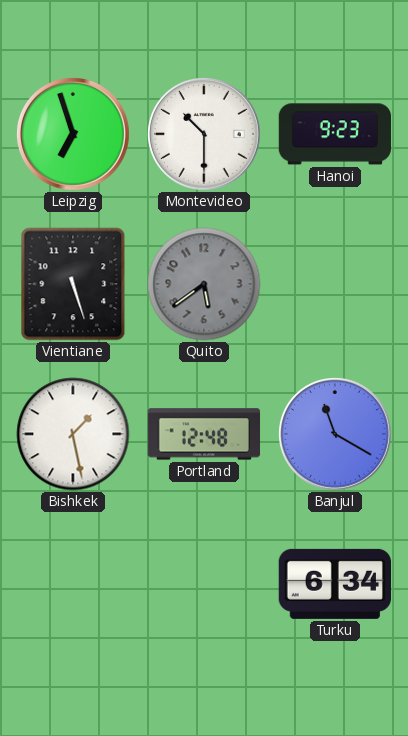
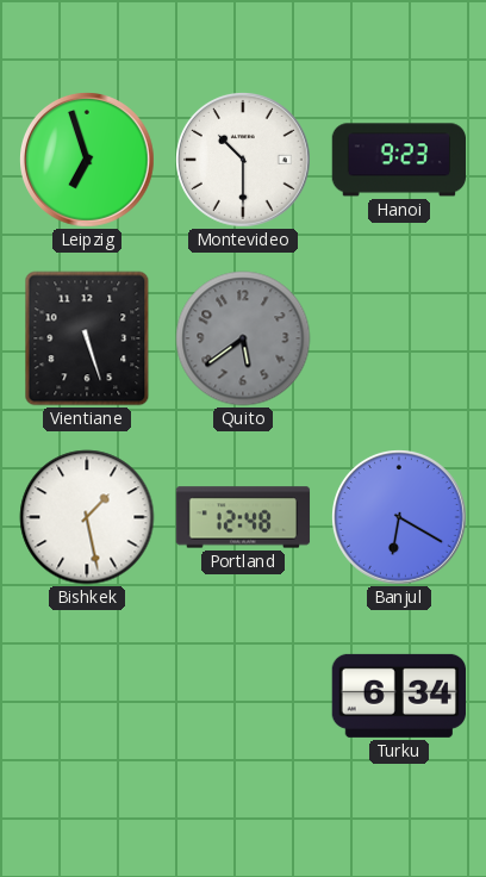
Banjul: 11:20 -> 6:20
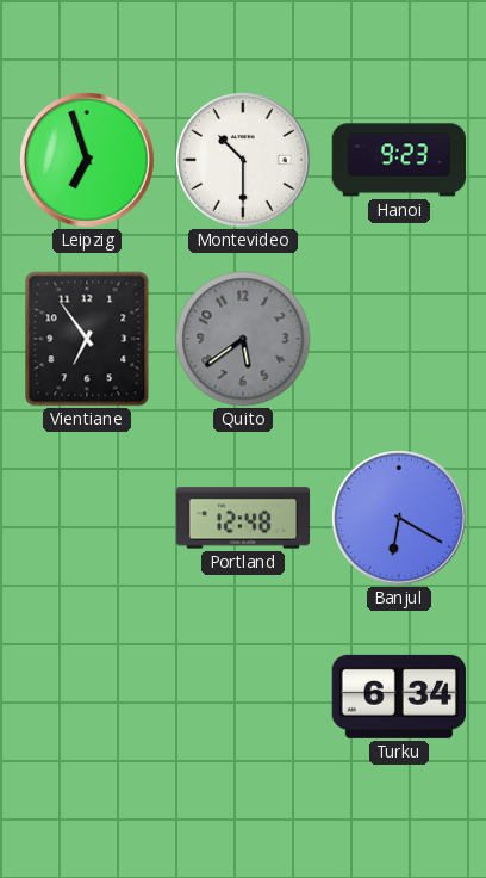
Vientiane: 5:27 -> 6:54
Bishkek: 1:28 -> none
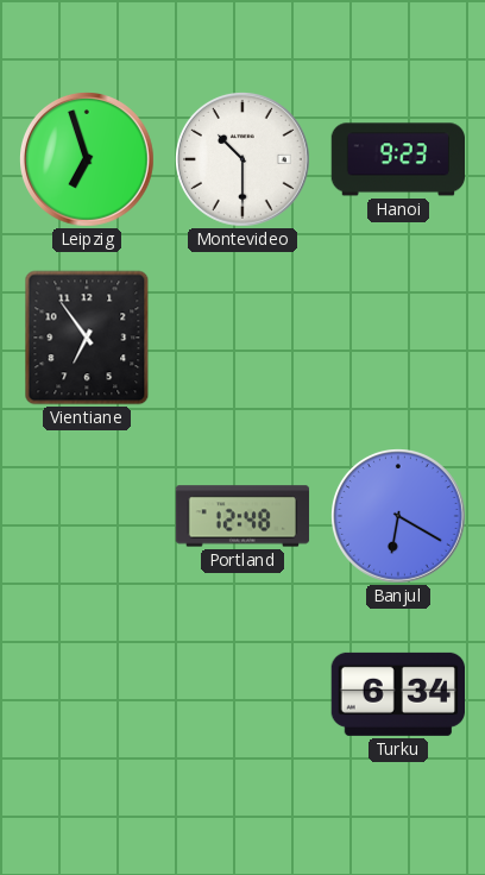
Quito: 5:39 -> none
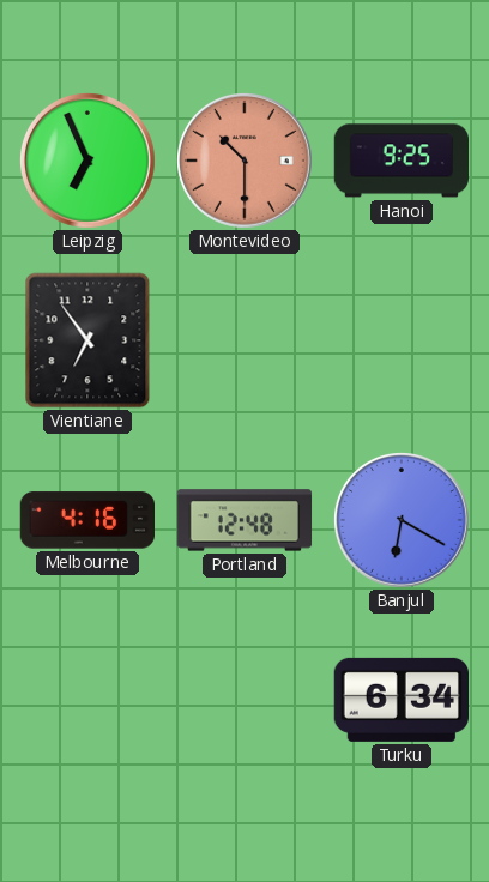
Leipzig: 6:57 -> 6:56
Montevideo dial: white -> salmon
Hanoi: 9:23 -> 9:25
Melbourne: none -> 4:16
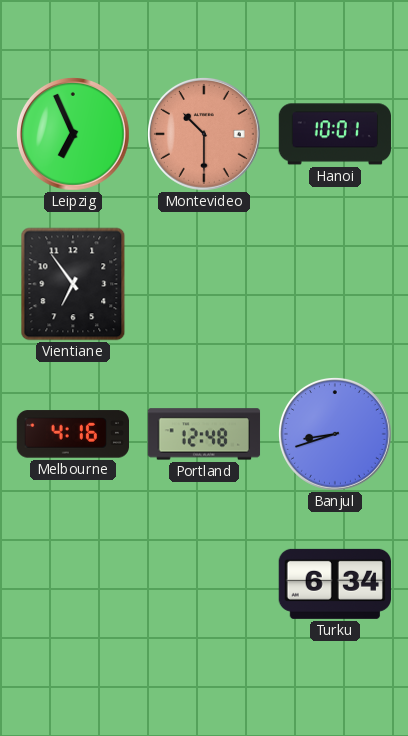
Hanoi: 9:25 -> 10:01
Banjul: 6:20 -> 8:42
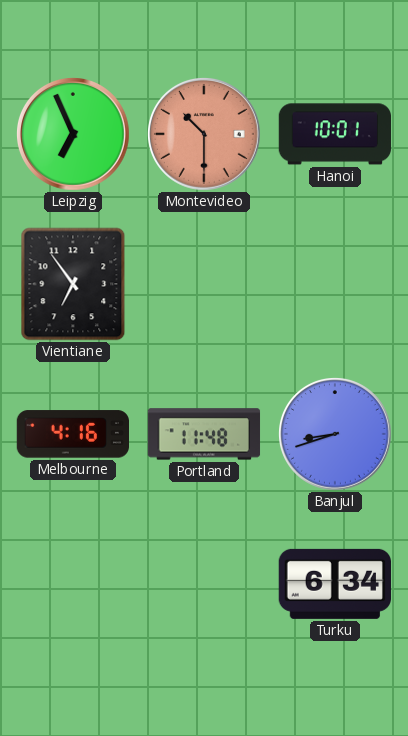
Portland: 12:48 -> 11:48
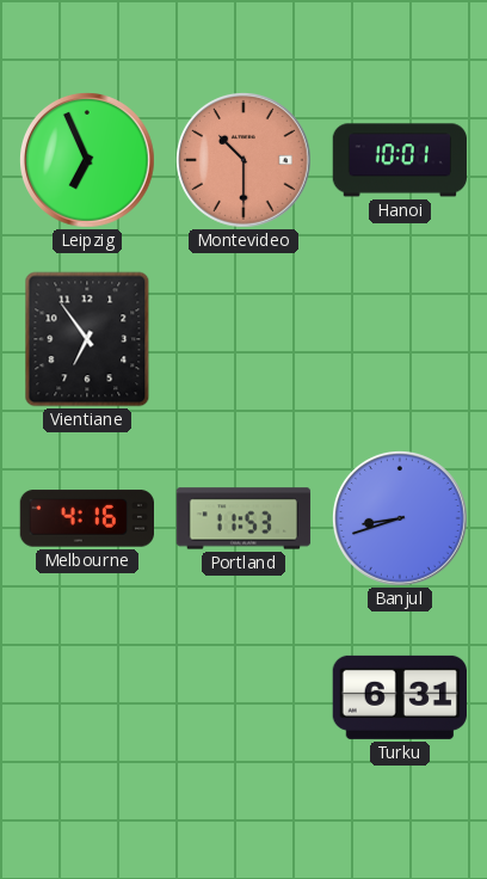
Portland: 11:48 -> 11:53
Turku: 6:34 -> 6:31
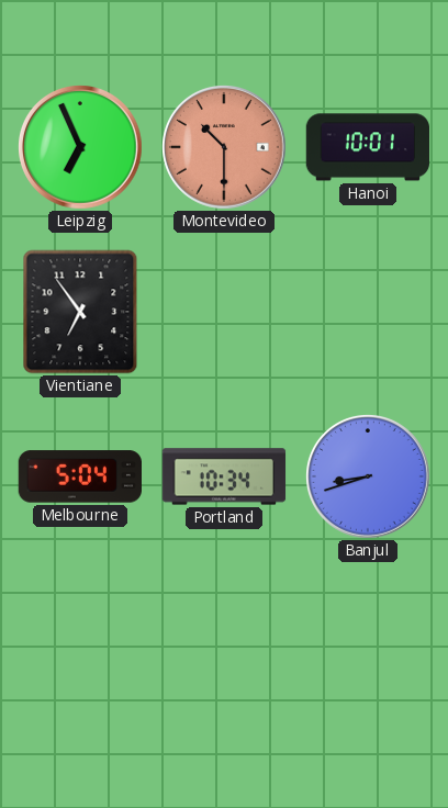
Melbourne: 4:16 -> 5:04
Portland: 11:53 -> 10:34
Turku: 6:31 -> none
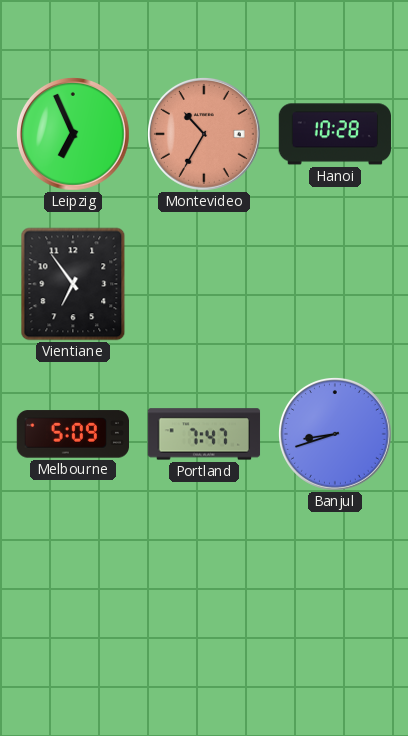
Montevideo: 10:30 -> 10:35
Hanoi: 10:01 -> 10:28
Melbourne: 5:04 -> 5:09
Portland: 10:34 -> 7:47
